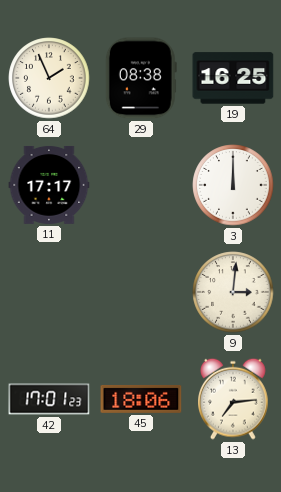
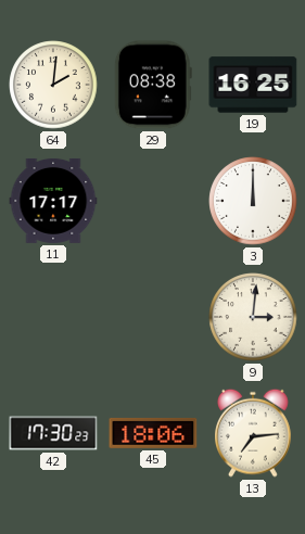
64: 1:56 -> 2:01
42: 17:01 -> 17:30
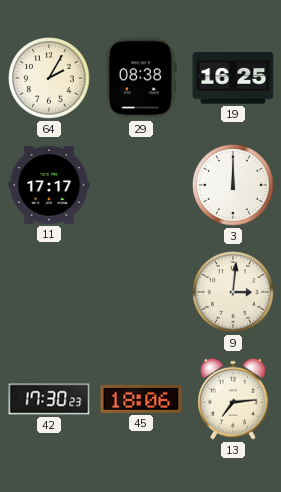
64: 2:01 -> 2:05
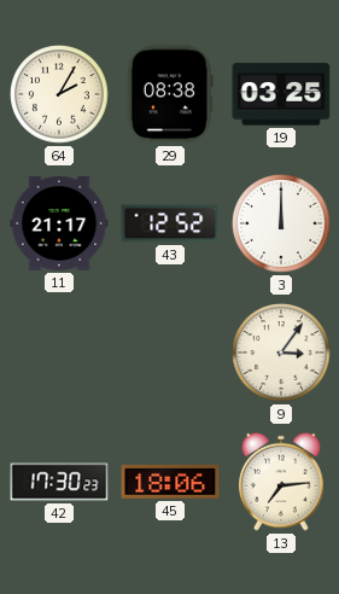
19: 16:25 -> 03:25
11: 17:17 -> 21:17
43: none -> 12:52
9: 3:01 -> 3:06
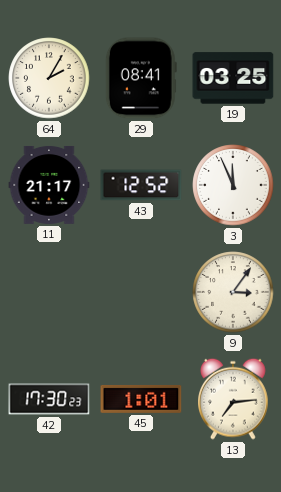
29: 08:38 -> 08:41
3: 12:00 -> 11:56
45: 18:06 -> 1:01
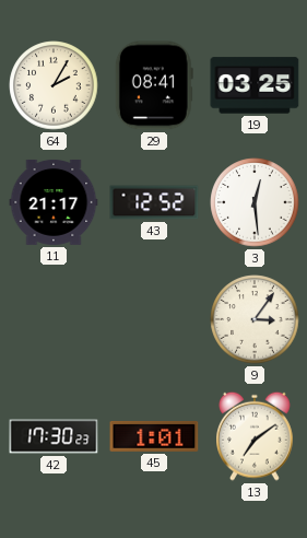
3: 11:56 -> 12:29
13: 7:14 -> 7:09
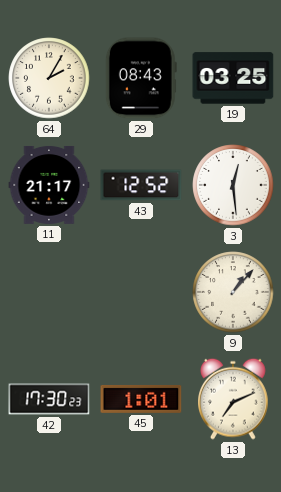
29: 08:41 -> 08:43
9: 3:06 -> 1:07
13: 7:09 -> 7:11
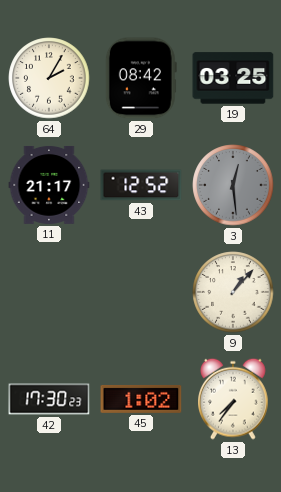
29: 08:43 -> 08:42
3 dial: white -> grey
45: 1:01 -> 1:02
13: 7:11 -> 7:36
